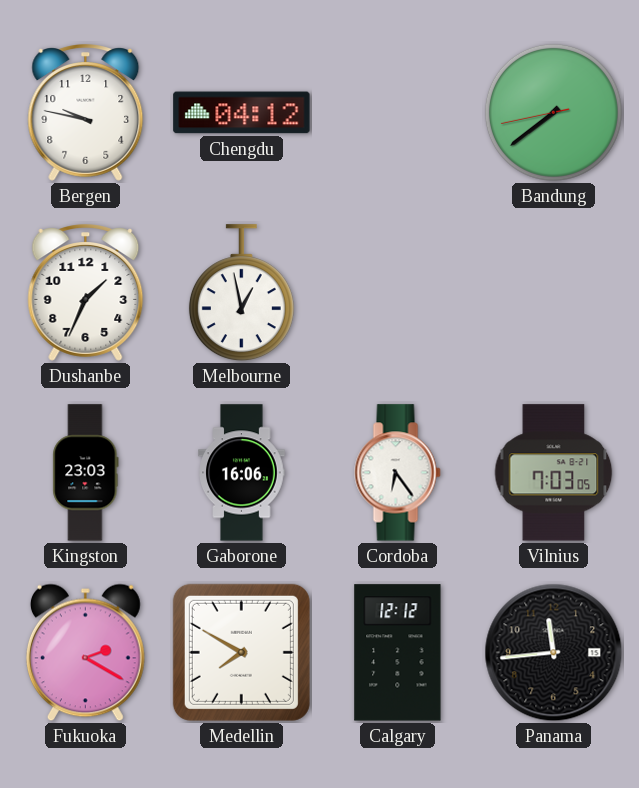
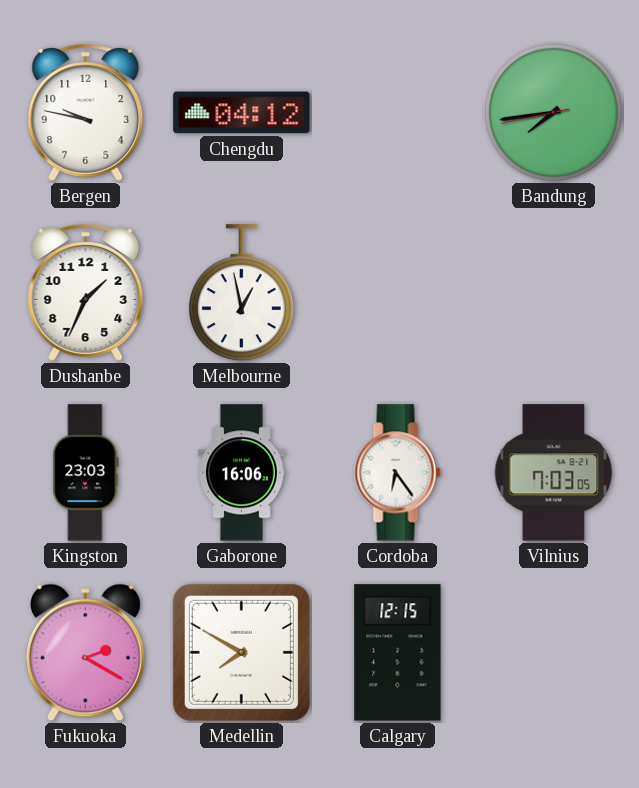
Bandung: 7:38 -> 7:43
Calgary: 12:12 -> 12:15
Panama: 11:44 -> none
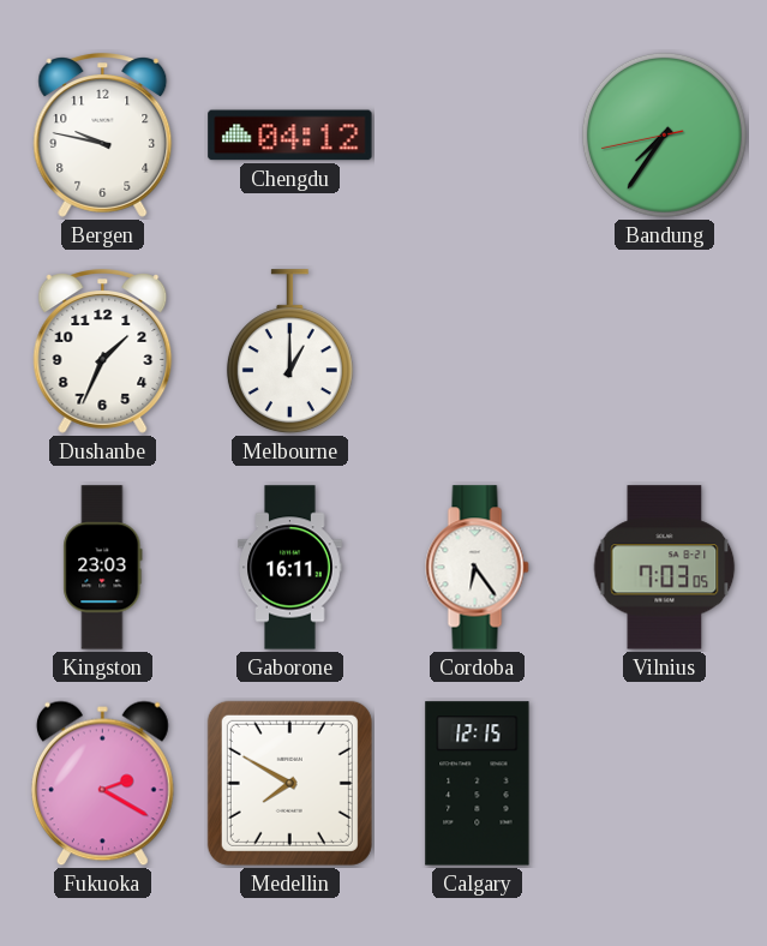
Bandung: 7:43 -> 7:35
Melbourne: 12:58 -> 1:00
Gaborone: 16:06 -> 16:11
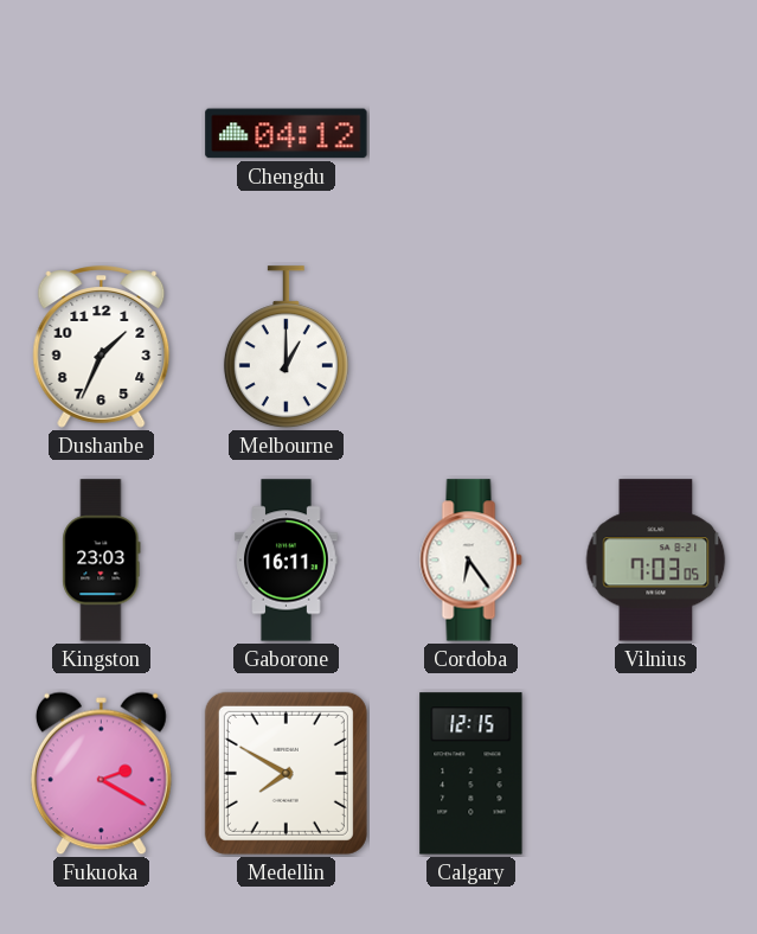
Bergen: 9:47 -> none
Bandung: 7:35 -> none
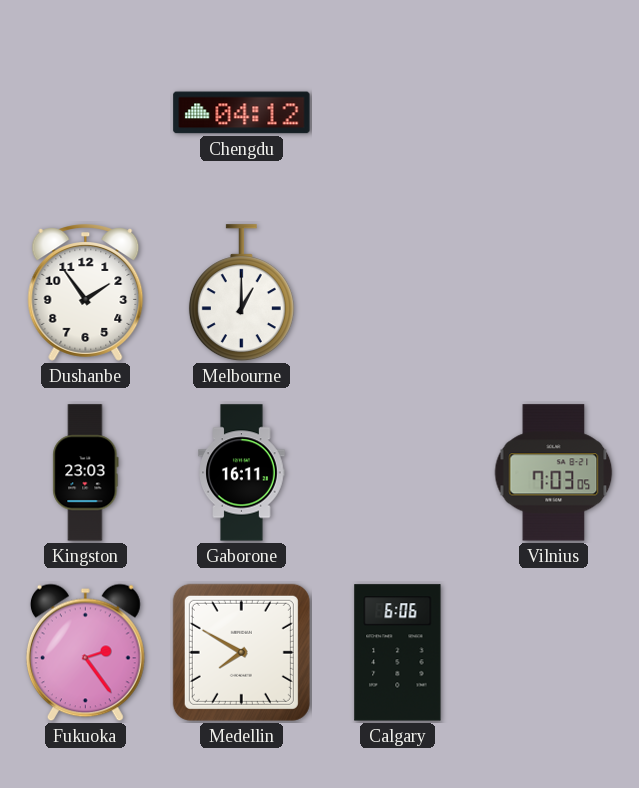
Dushanbe: 1:34 -> 1:54
Cordoba: 6:24 -> none
Fukuoka: 2:20 -> 2:24
Calgary: 12:15 -> 6:06
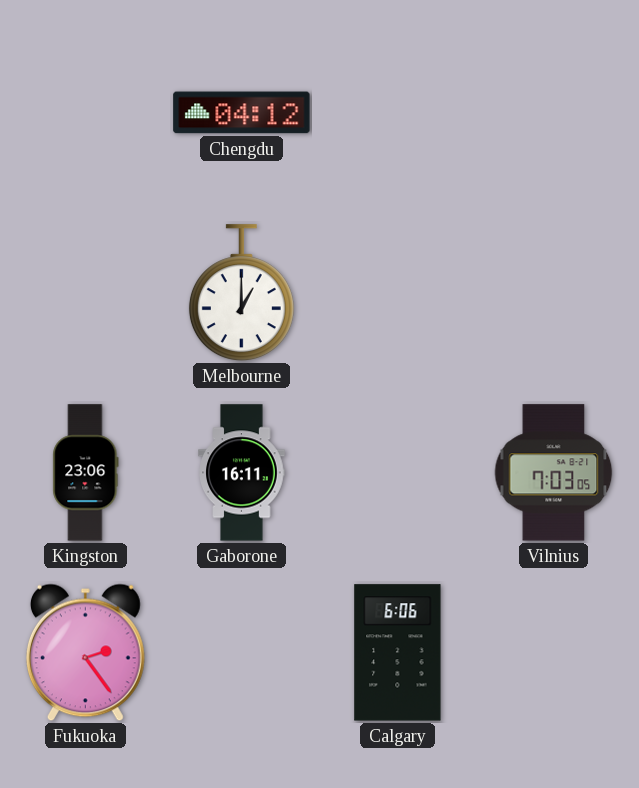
Dushanbe: 1:54 -> none
Kingston: 23:03 -> 23:06
Medellin: 7:50 -> none
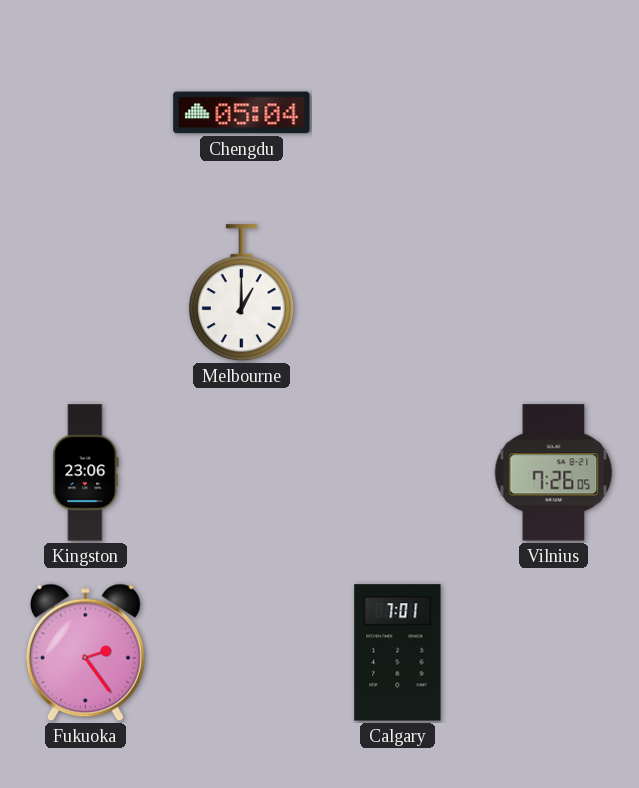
Chengdu: 04:12 -> 05:04
Gaborone: 16:11 -> none
Vilnius: 7:03 -> 7:26
Calgary: 6:06 -> 7:01
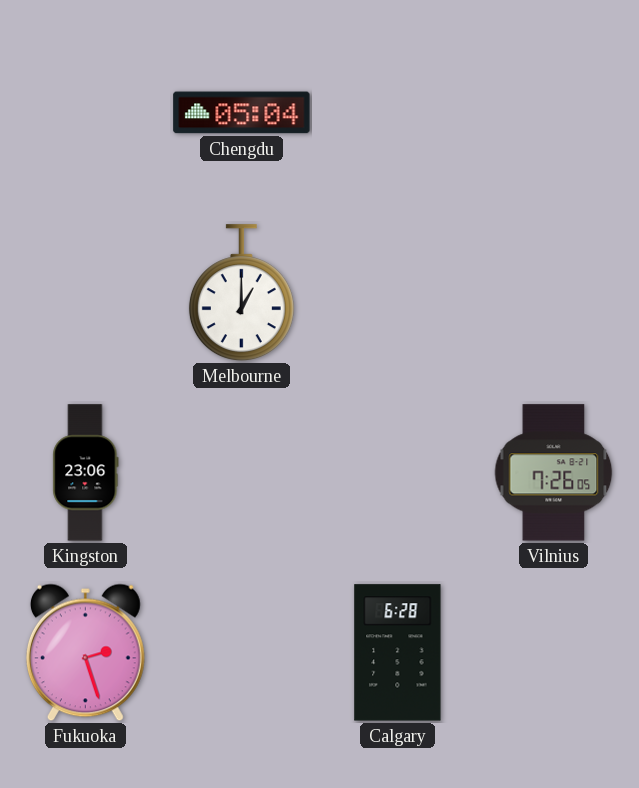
Fukuoka: 2:24 -> 2:27
Calgary: 7:01 -> 6:28
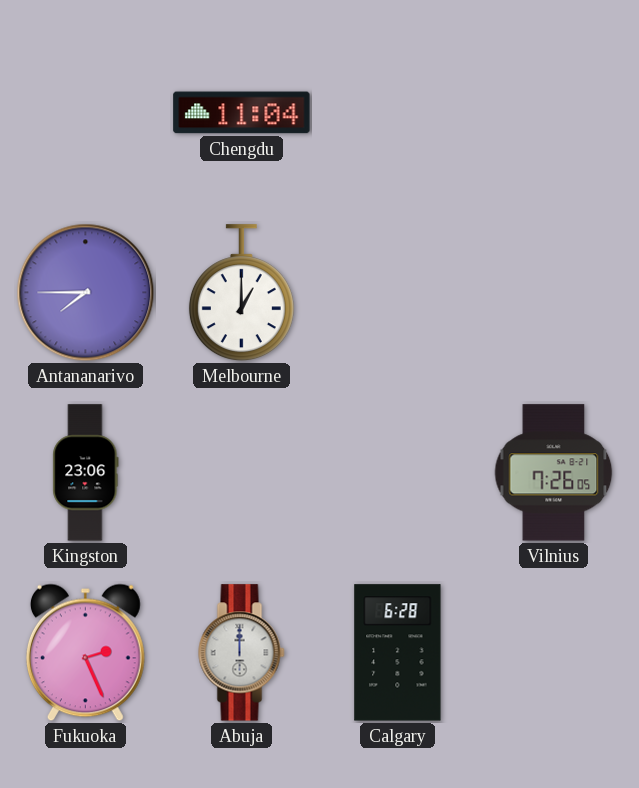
Chengdu: 05:04 -> 11:04
Antananarivo: none -> 7:45
Fukuoka: 2:27 -> 2:26
Abuja: none -> 12:00
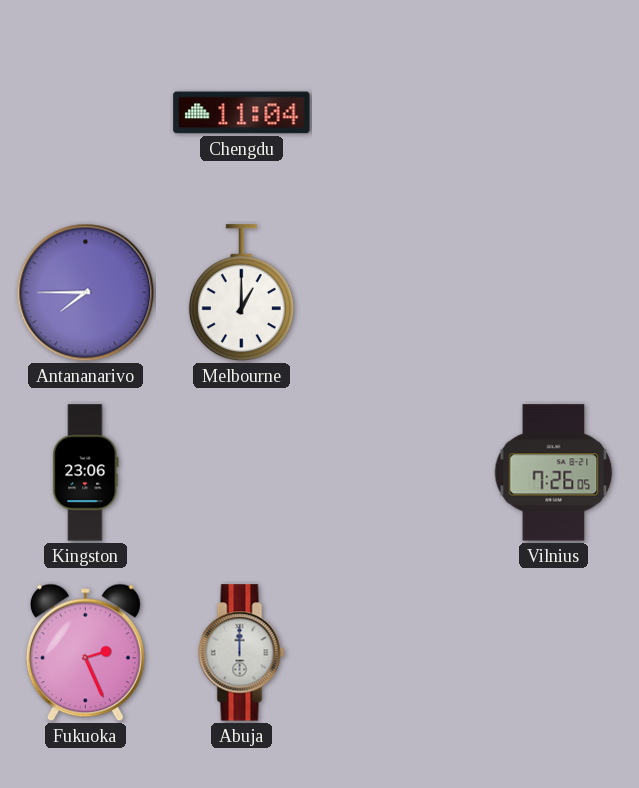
Calgary: 6:28 -> none
